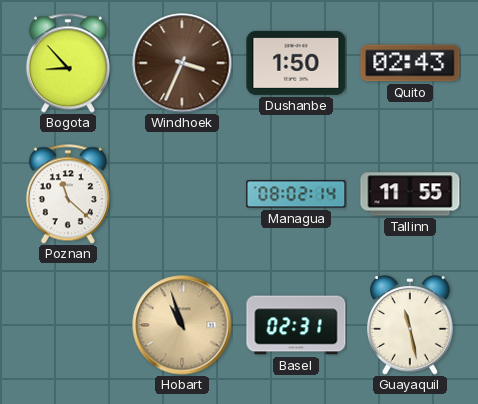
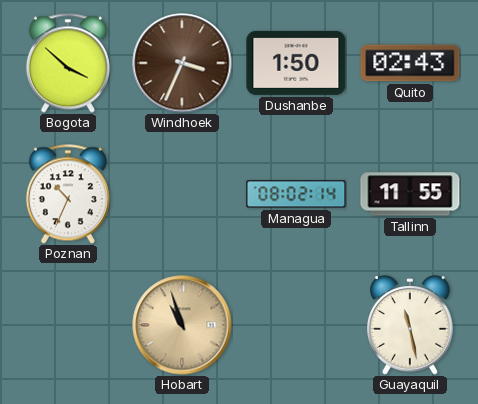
Bogota: 8:53 -> 3:52
Poznan: 11:22 -> 10:34
Basel: 02:31 -> none
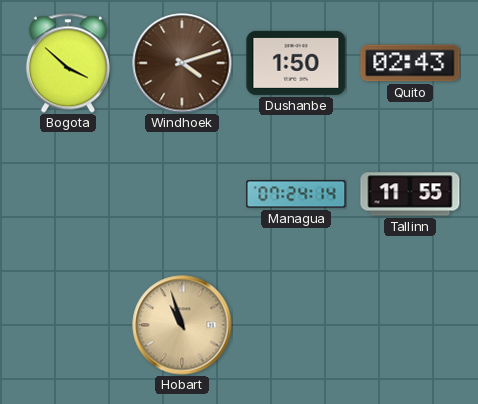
Windhoek: 3:34 -> 4:12
Poznan: 10:34 -> none
Managua: 08:02 -> 07:24
Guayaquil: 11:28 -> none
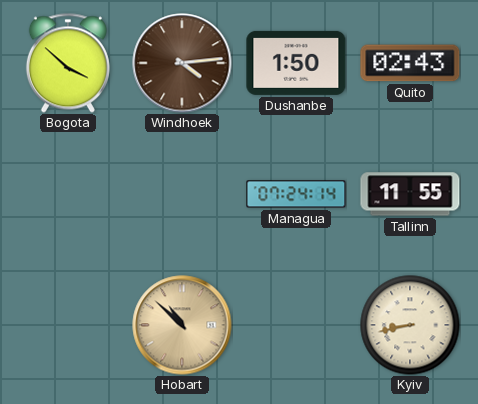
Windhoek: 4:12 -> 4:14
Hobart: 10:57 -> 10:52
Kyiv: none -> 8:43
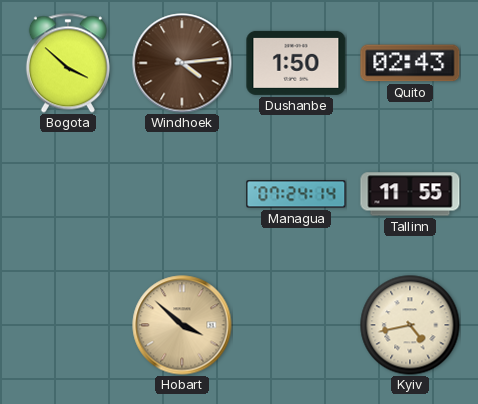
Hobart: 10:52 -> 3:52
Kyiv: 8:43 -> 4:43
